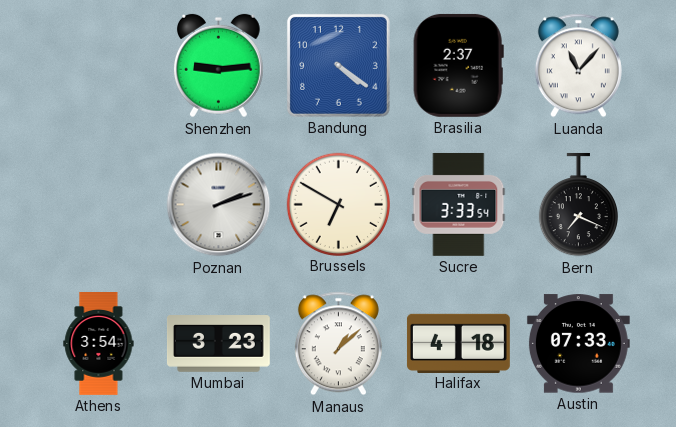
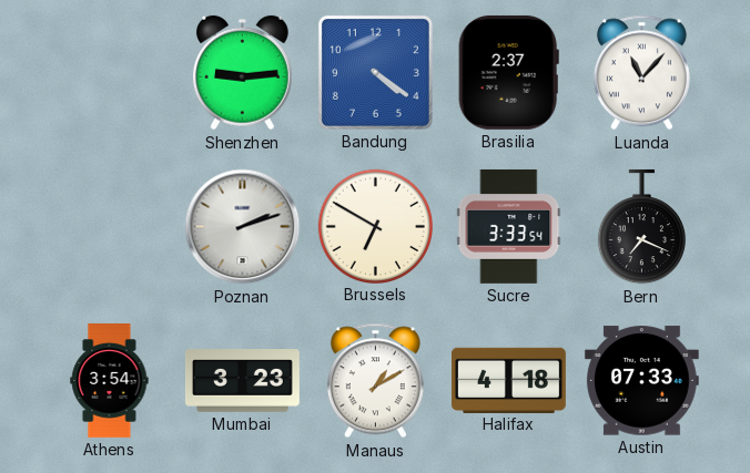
Manaus: 1:08 -> 1:10
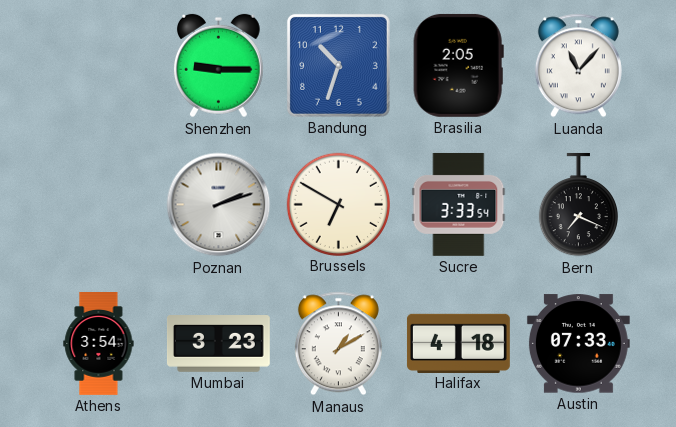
Shenzhen: 9:14 -> 9:15
Bandung: 4:21 -> 10:33
Brasilia: 2:37 -> 2:05
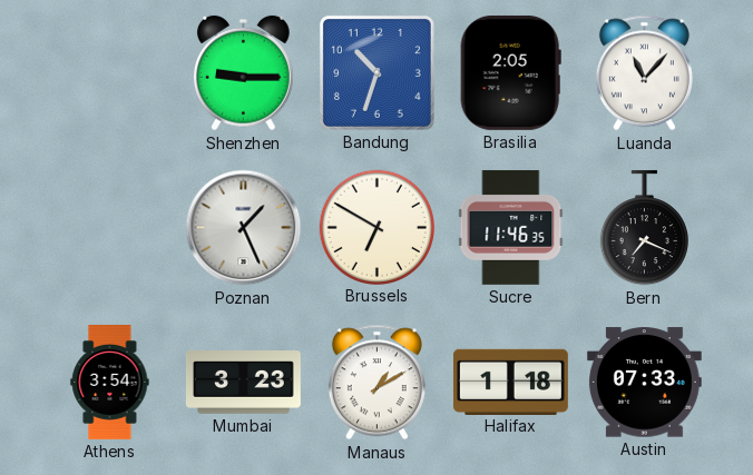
Poznan: 2:12 -> 1:26
Sucre: 3:33 -> 11:46
Halifax: 4:18 -> 1:18
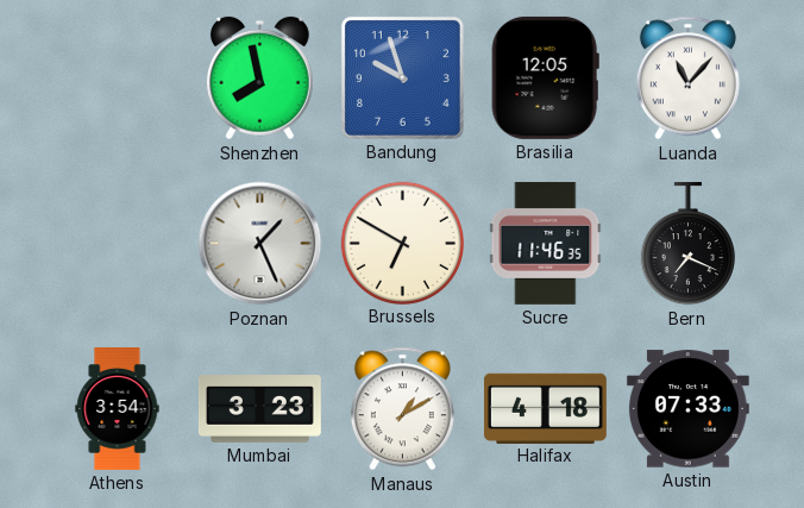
Shenzhen: 9:15 -> 7:58
Bandung: 10:33 -> 9:57
Brasilia: 2:05 -> 12:05
Halifax: 1:18 -> 4:18
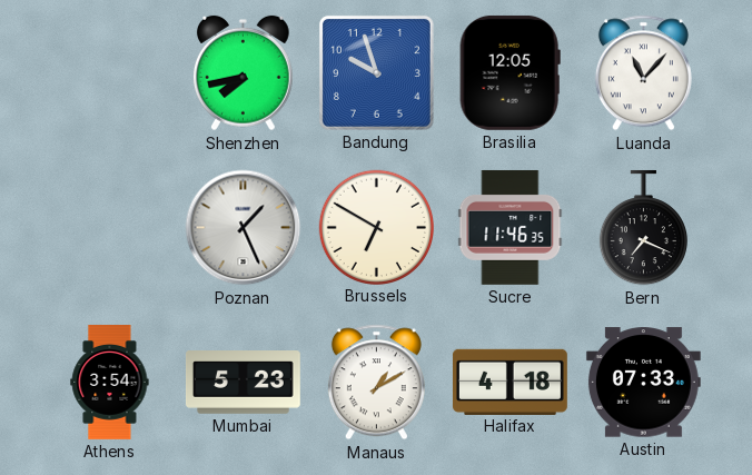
Shenzhen: 7:58 -> 7:43
Mumbai: 3:23 -> 5:23
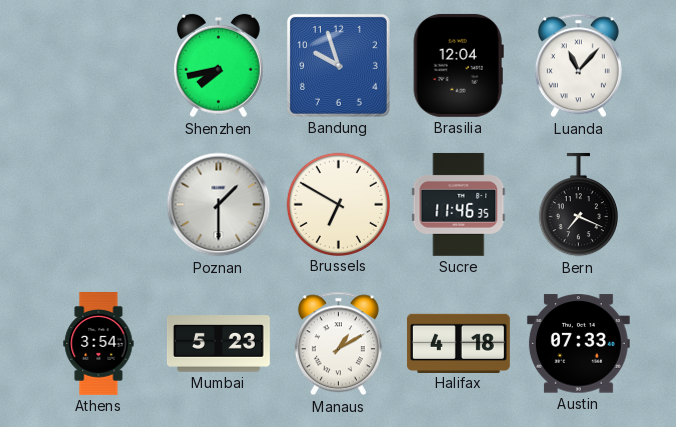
Brasilia: 12:05 -> 12:04
Poznan: 1:26 -> 1:30
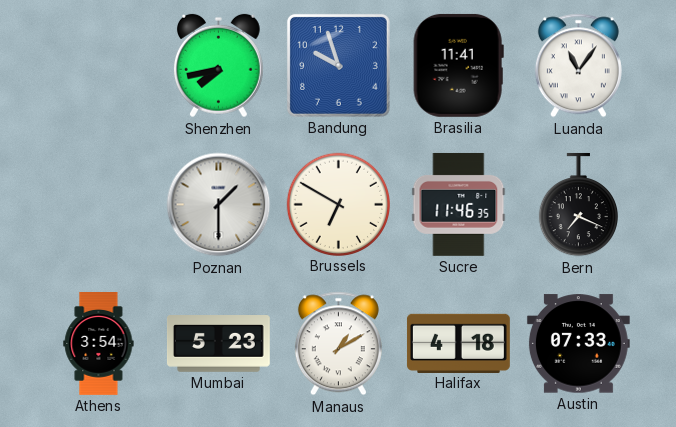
Brasilia: 12:04 -> 11:41
Luanda: 11:07 -> 11:06
